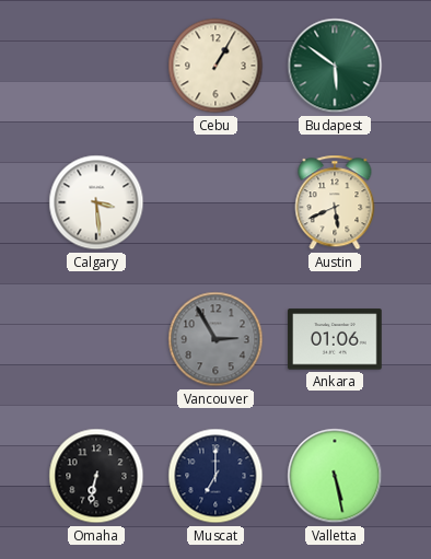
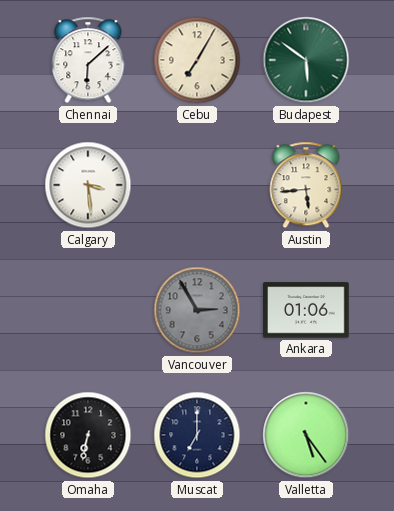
Chennai: none -> 6:08
Cebu: 1:05 -> 7:05
Austin: 5:41 -> 5:44
Valletta: 5:28 -> 5:24
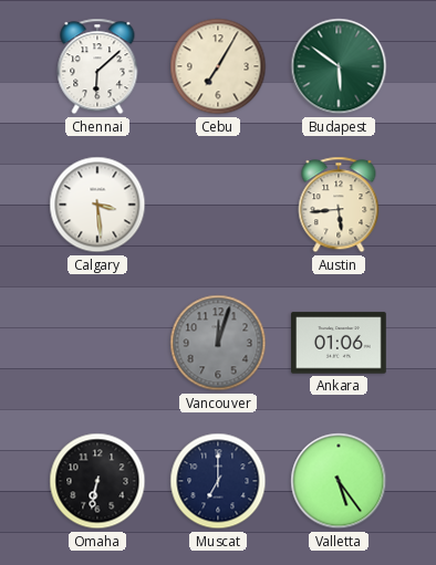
Vancouver: 2:55 -> 12:03
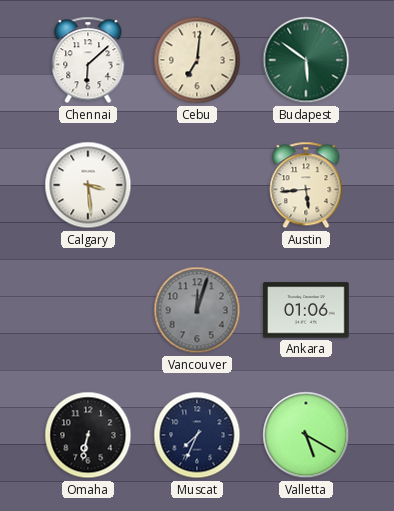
Cebu: 7:05 -> 7:01
Muscat: 7:00 -> 7:34
Valletta: 5:24 -> 5:20
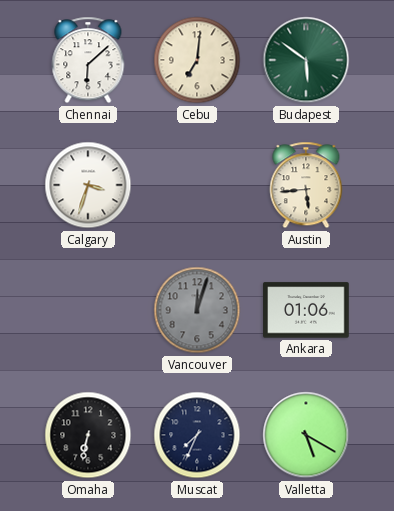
Calgary: 3:29 -> 3:33
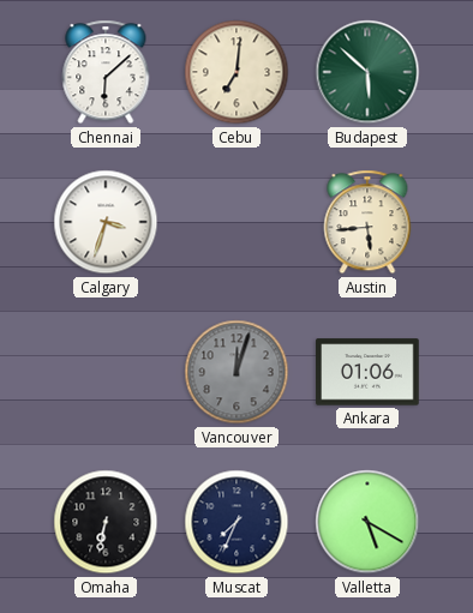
Budapest: 5:51 -> 5:52
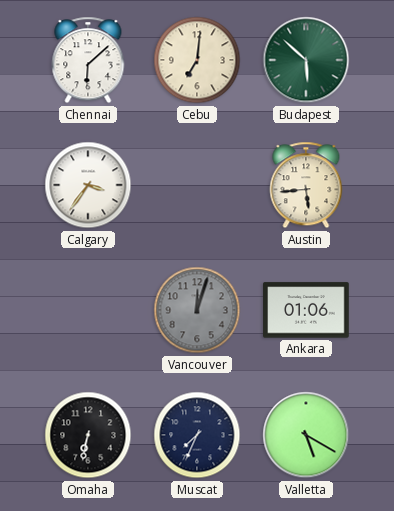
Calgary: 3:33 -> 3:36
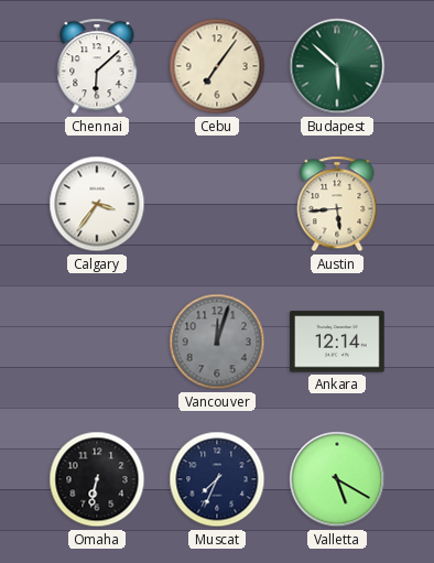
Cebu: 7:01 -> 7:06
Ankara: 01:06 -> 12:14
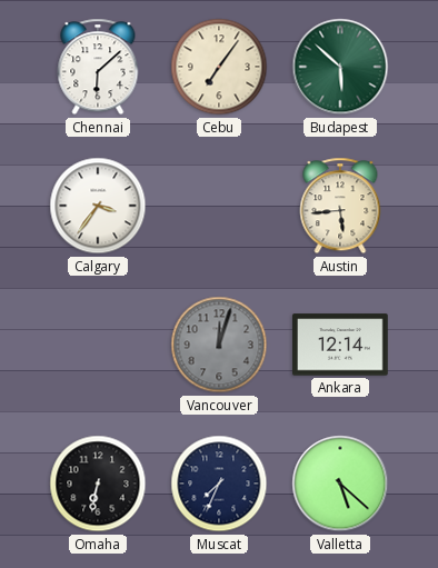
Valletta: 5:20 -> 5:22
